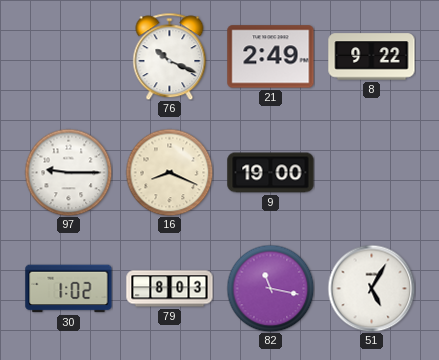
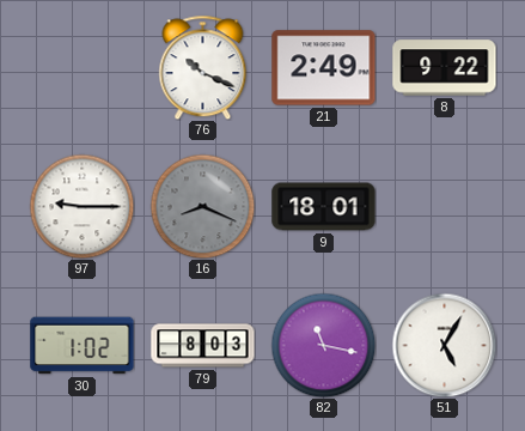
16 dial: cream -> grey
9: 19:00 -> 18:01
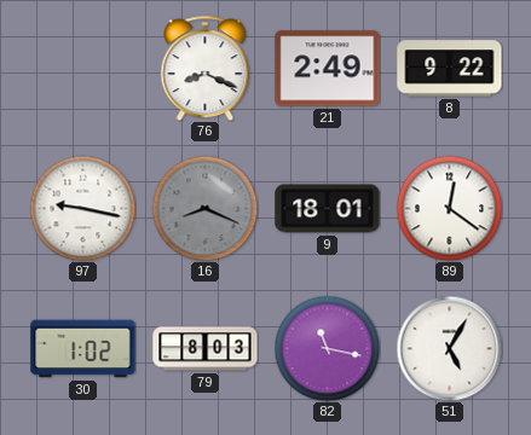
76: 10:19 -> 8:19
97: 9:15 -> 9:17
89: none -> 12:21
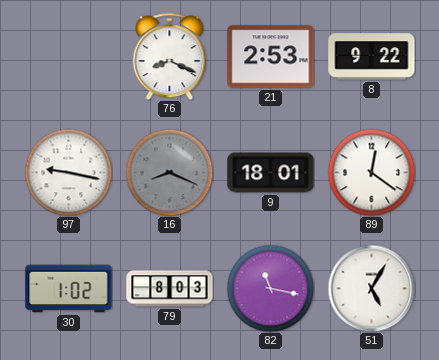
21: 2:49 -> 2:53
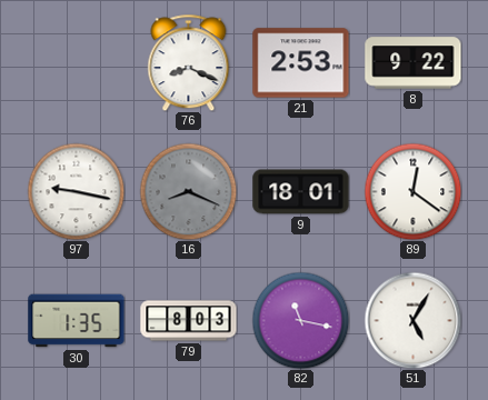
30: 1:02 -> 1:35
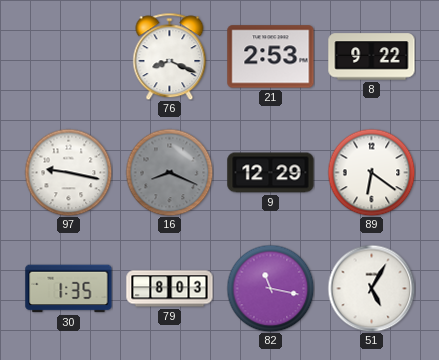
9: 18:01 -> 12:29
89: 12:21 -> 6:21
